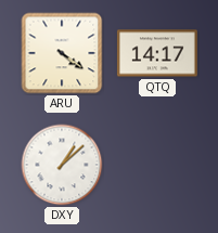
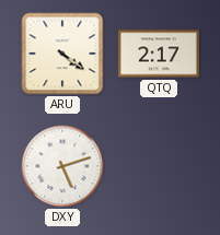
QTQ: 14:17 -> 2:17
DXY: 1:08 -> 5:12
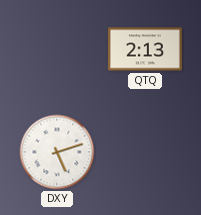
ARU: 4:21 -> none
QTQ: 2:17 -> 2:13
